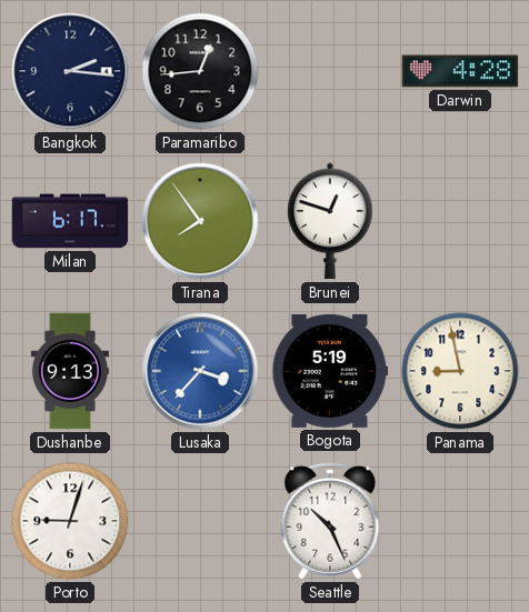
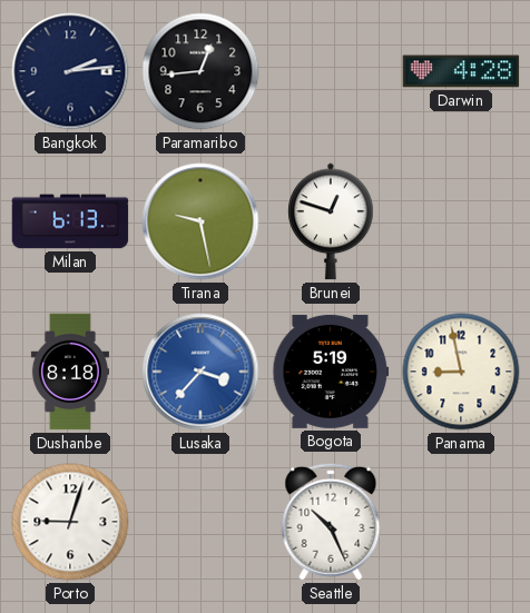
Bangkok: 2:16 -> 2:14
Milan: 6:17 -> 6:13
Tirana: 7:54 -> 9:28
Dushanbe: 9:13 -> 8:18
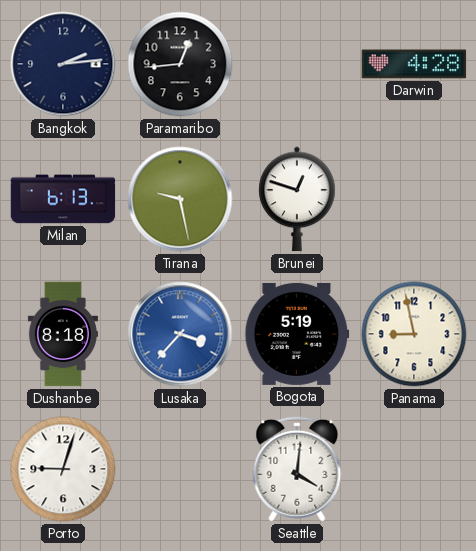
Seattle: 10:26 -> 4:01
